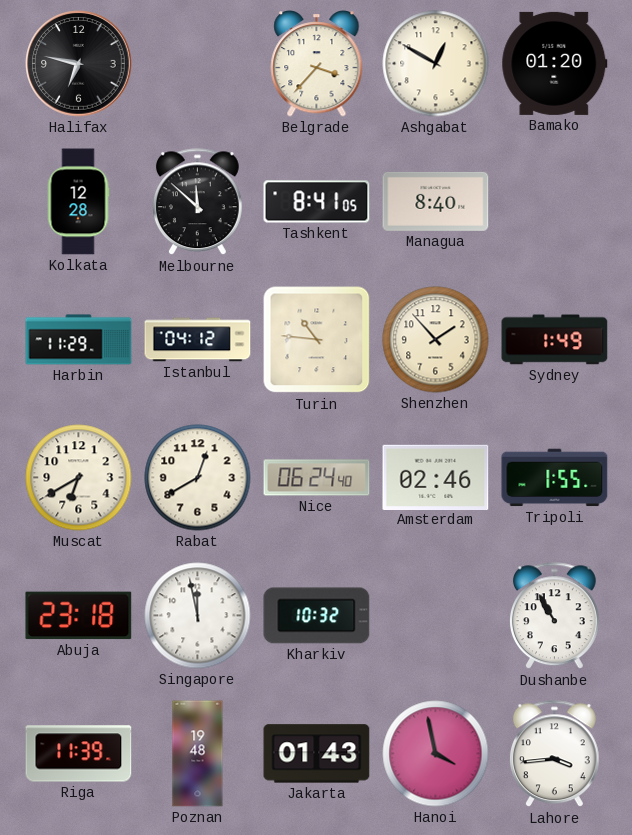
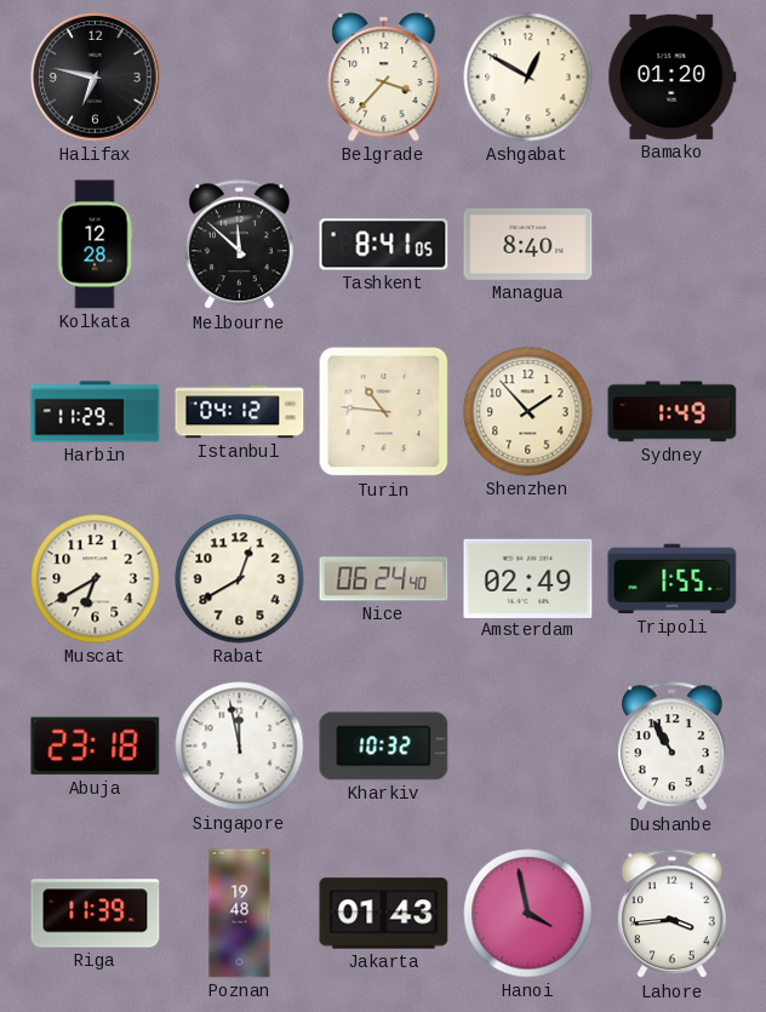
Amsterdam: 02:46 -> 02:49
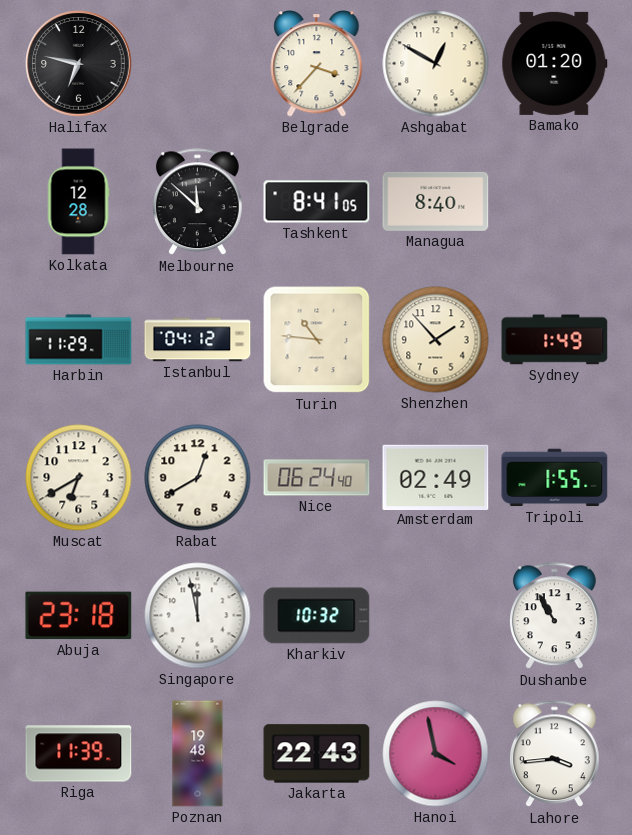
Jakarta: 01:43 -> 22:43
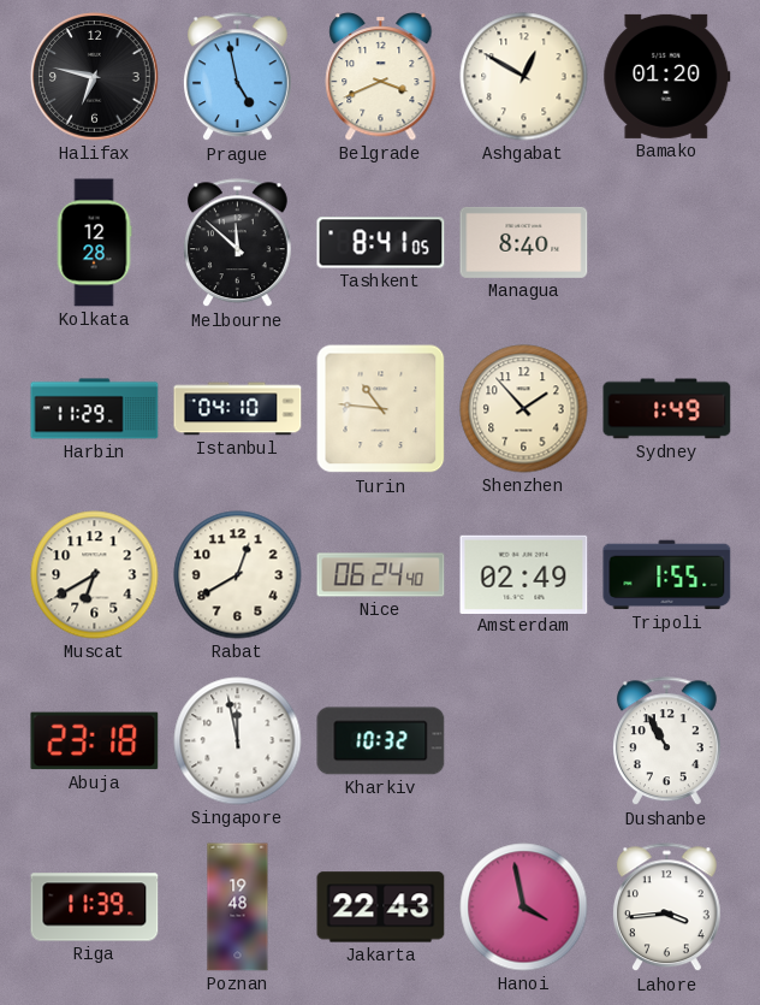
Prague: none -> 4:58
Belgrade: 3:37 -> 3:41
Istanbul: 04:12 -> 04:10
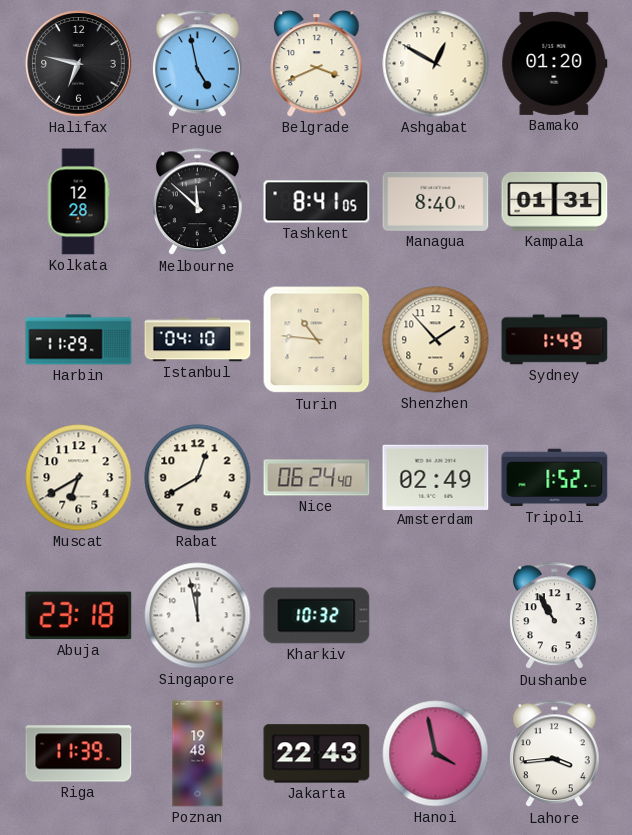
Kampala: none -> 01:31
Tripoli: 1:55 -> 1:52
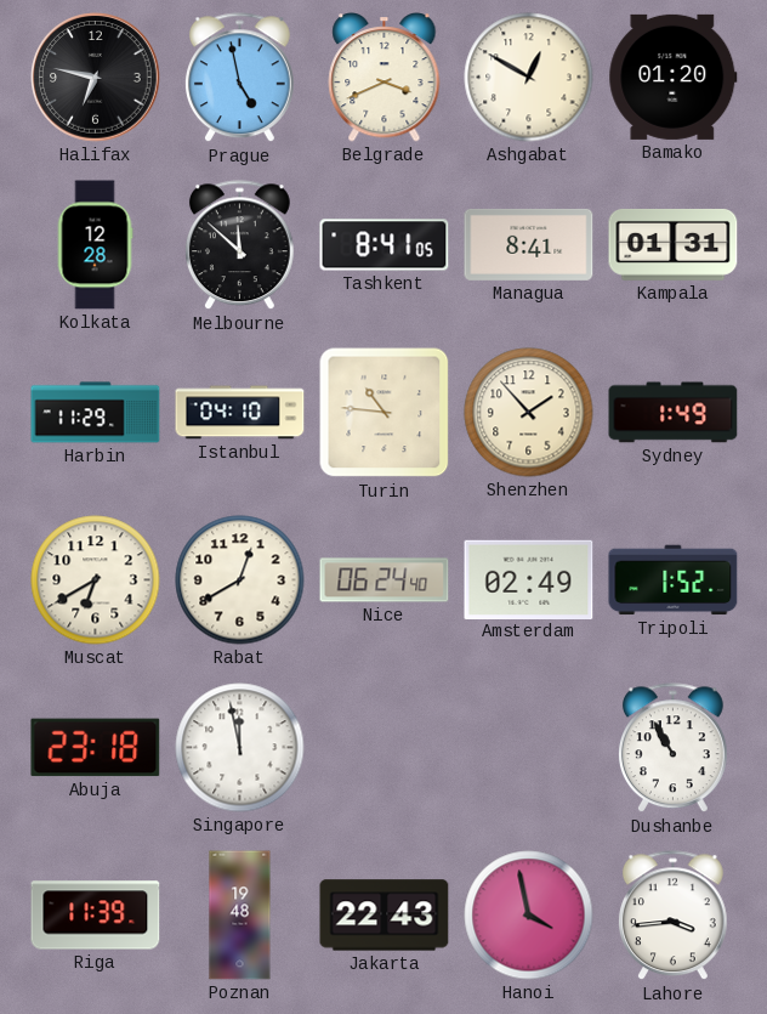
Managua: 8:40 -> 8:41
Kharkiv: 10:32 -> none
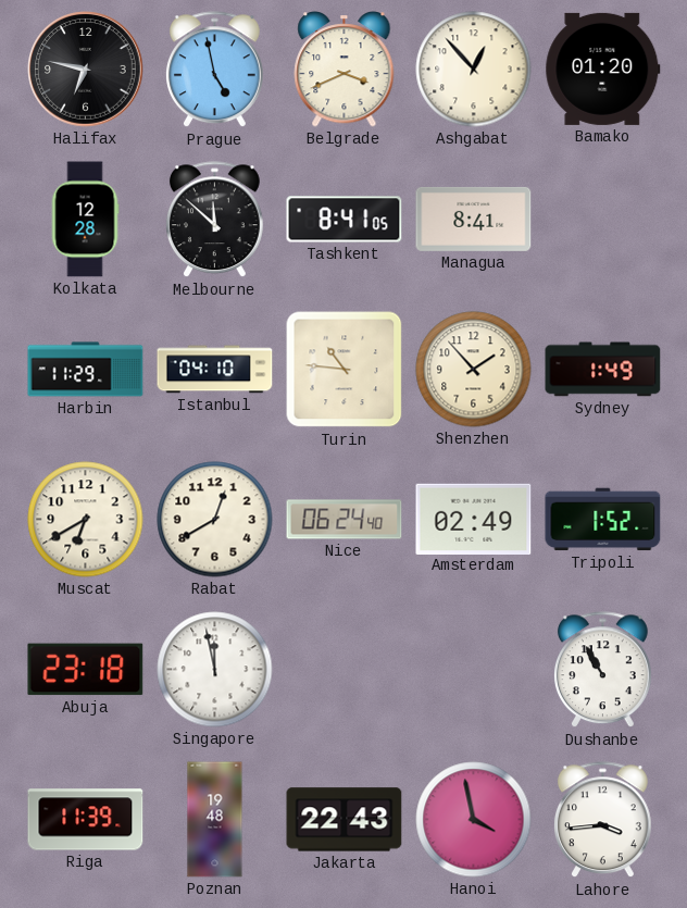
Ashgabat: 12:50 -> 12:53
Kampala: 01:31 -> none
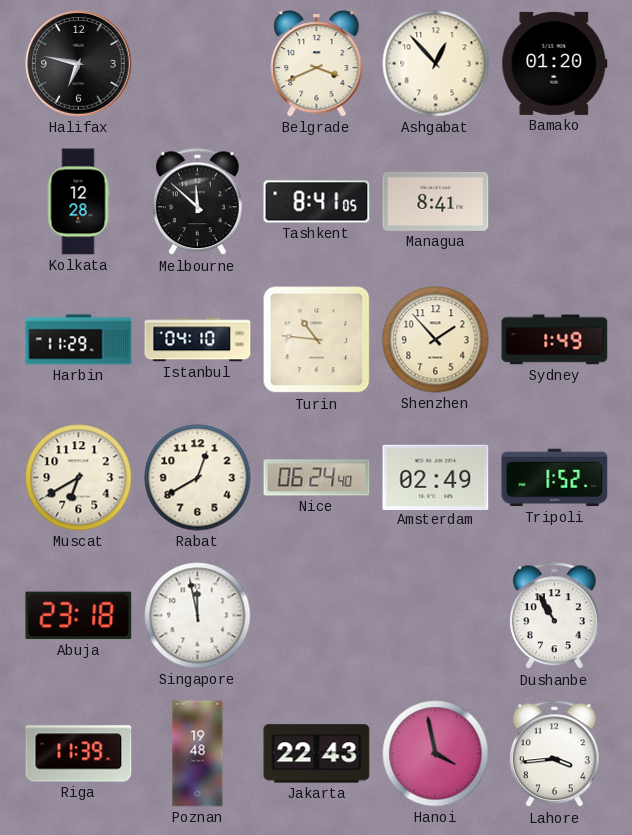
Prague: 4:58 -> none
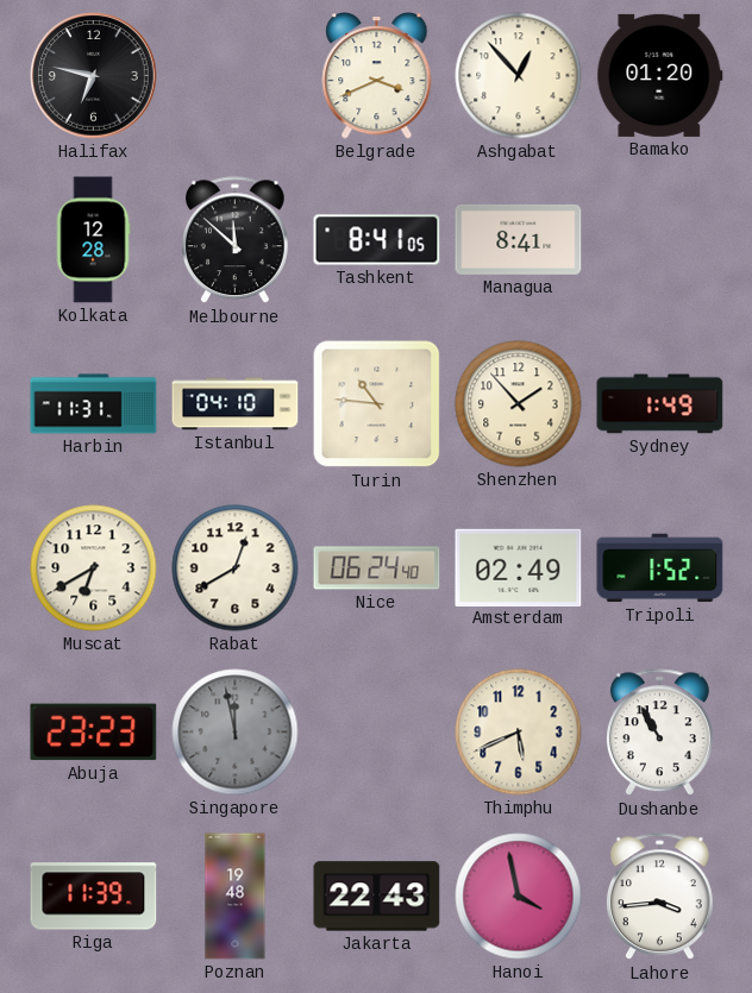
Harbin: 11:29 -> 11:31
Abuja: 23:18 -> 23:23
Singapore dial: white -> grey
Thimphu: none -> 5:41
